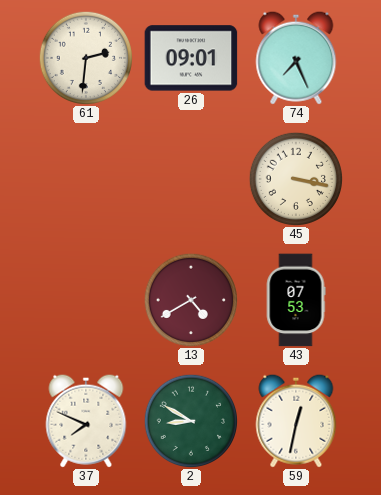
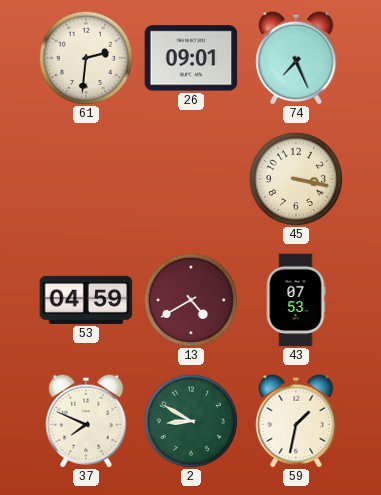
53: none -> 04:59
59: 12:32 -> 1:32
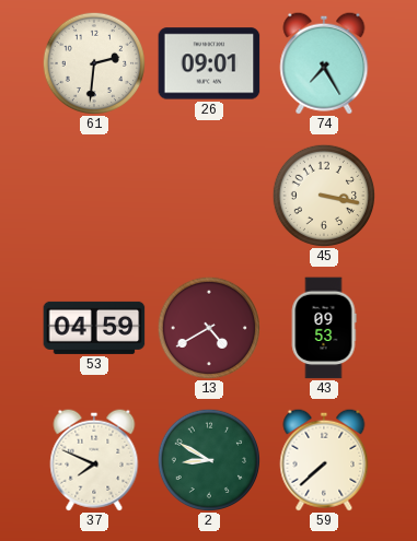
74: 7:26 -> 7:25
43: 07:53 -> 09:53
59: 1:32 -> 7:38
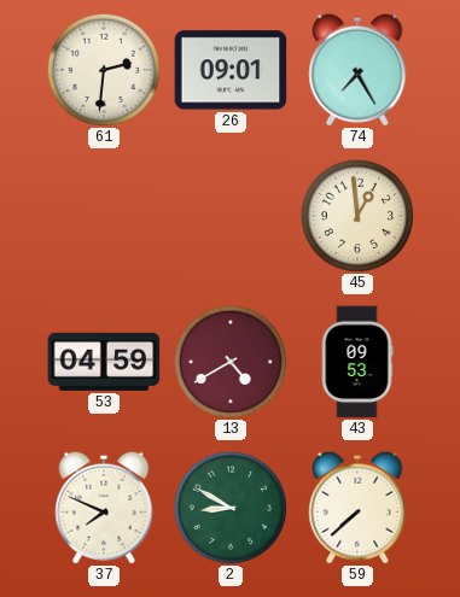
45: 3:17 -> 12:59
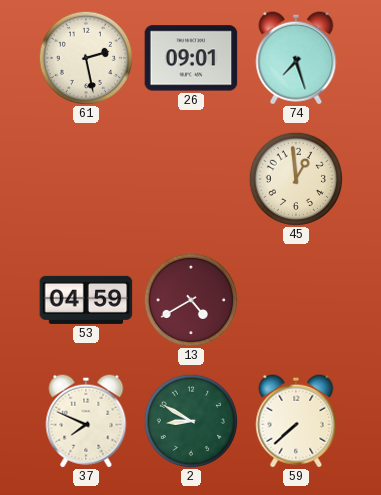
61: 2:31 -> 2:28
74: 7:25 -> 7:27
43: 09:53 -> none
